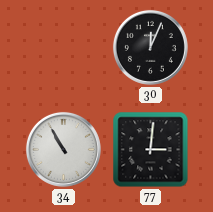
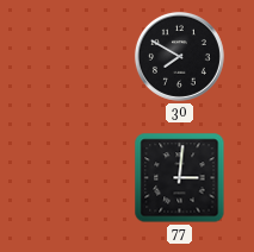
30: 12:04 -> 7:50
34: 10:55 -> none
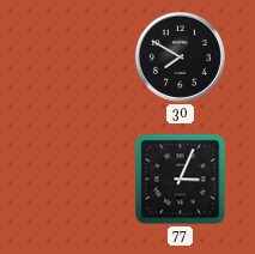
77: 3:01 -> 3:04
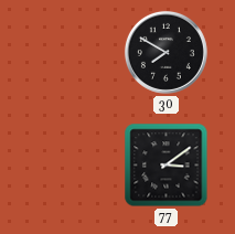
77: 3:04 -> 3:09
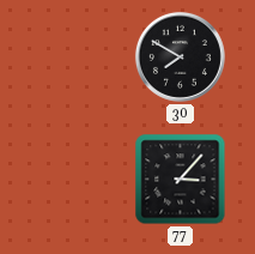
77: 3:09 -> 3:07
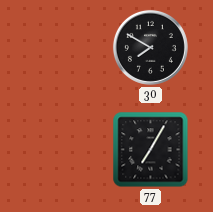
77: 3:07 -> 7:05
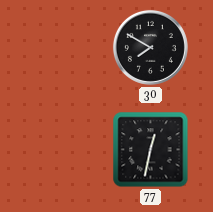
77: 7:05 -> 12:32
